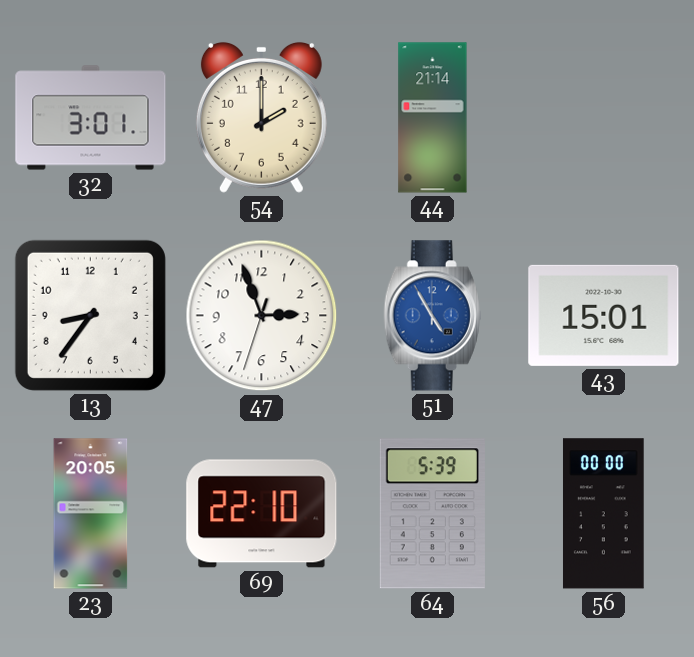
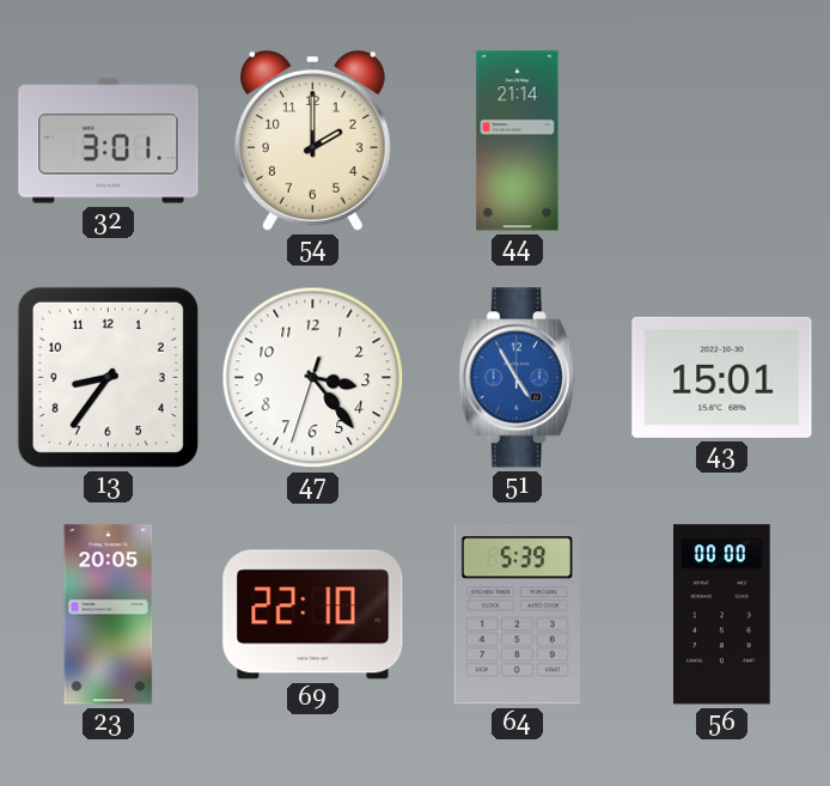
47: 2:56 -> 3:23
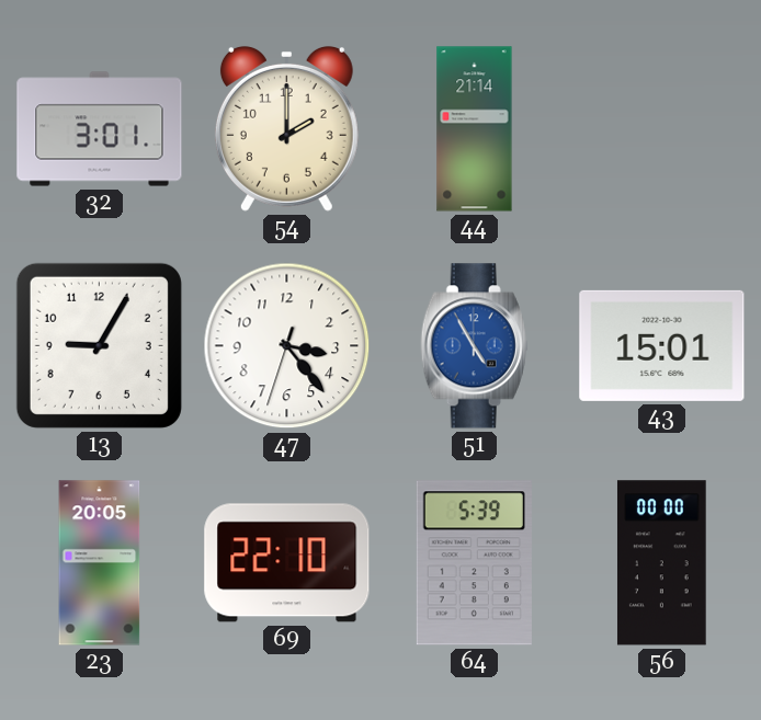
13: 8:36 -> 9:05
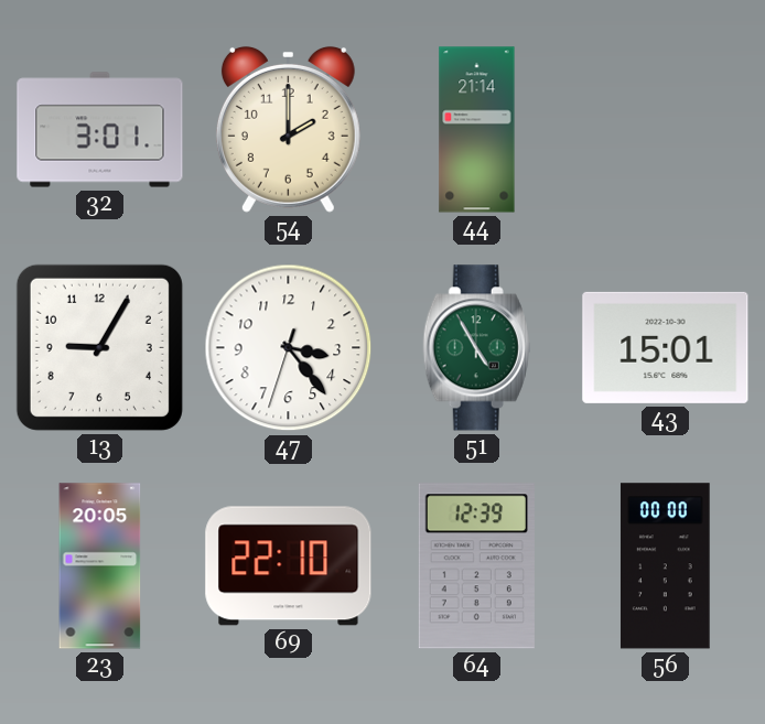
51 dial: blue -> green
64: 5:39 -> 12:39
